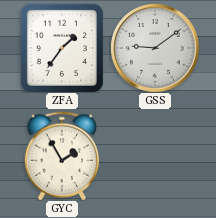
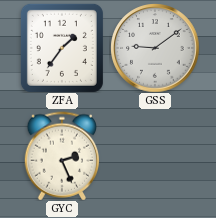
GYC: 1:55 -> 2:26
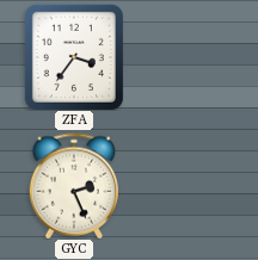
ZFA: 1:36 -> 3:36
GSS: 9:09 -> none
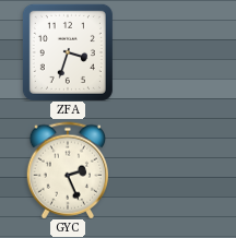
ZFA: 3:36 -> 3:33
